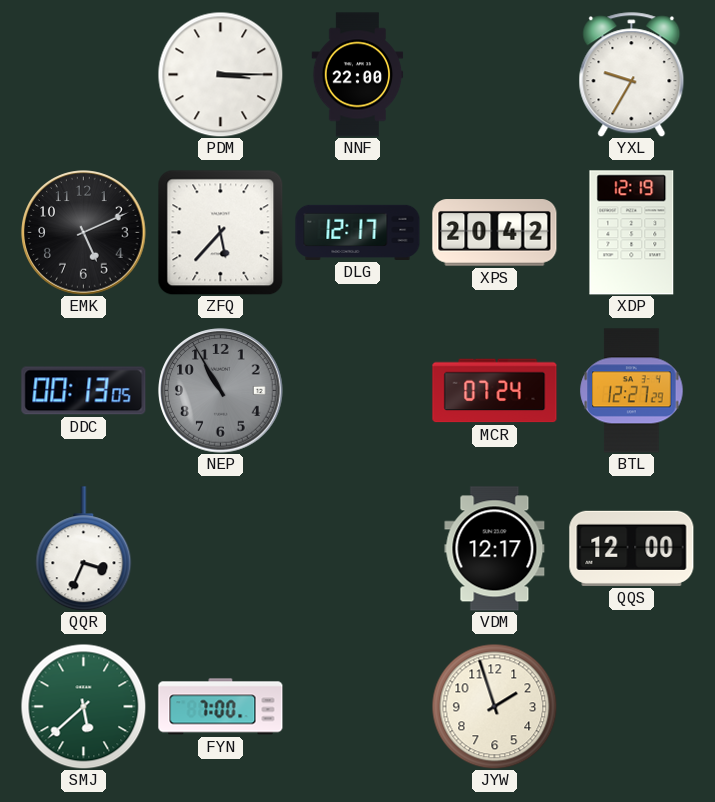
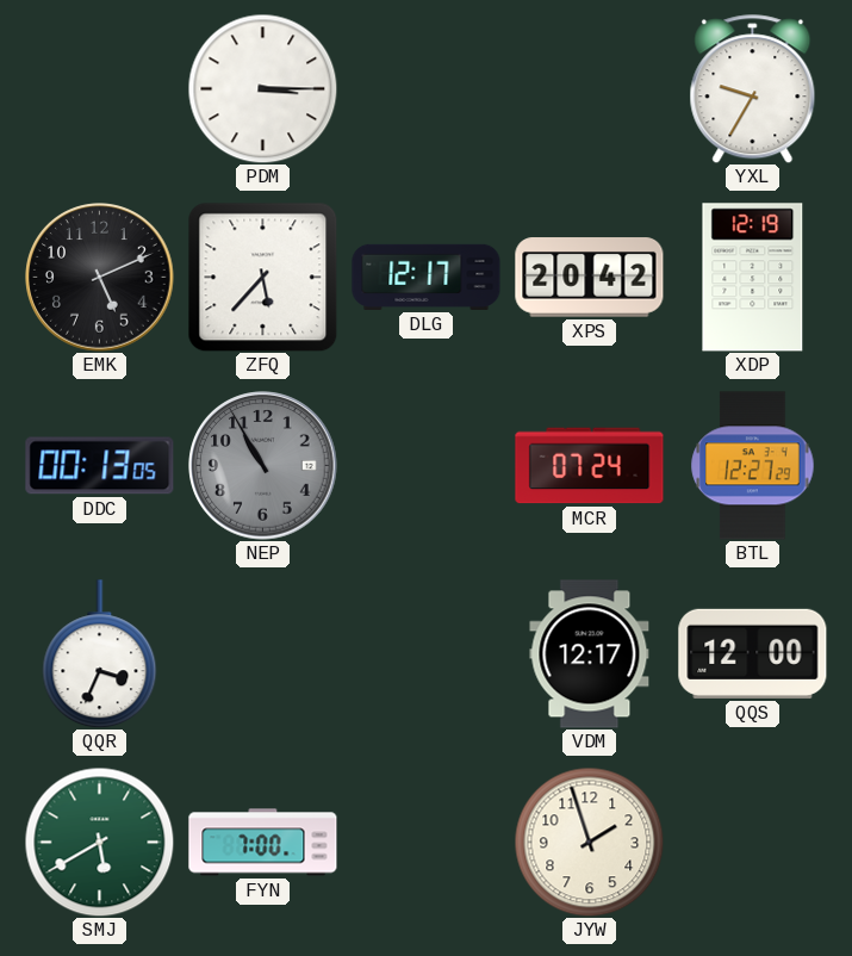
NNF: 22:00 -> none
SMJ: 5:38 -> 5:40
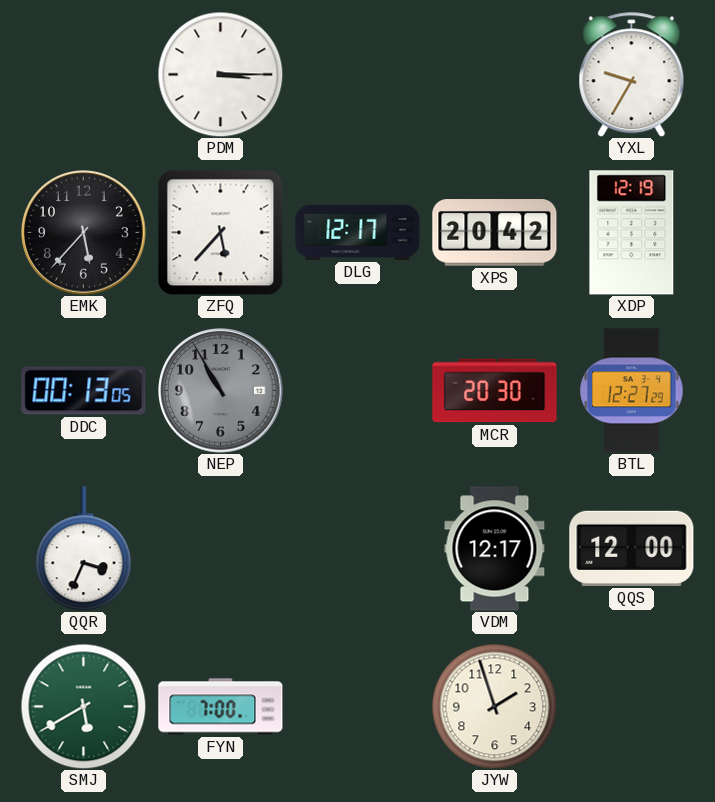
EMK: 5:11 -> 5:37
MCR: 07:24 -> 20:30
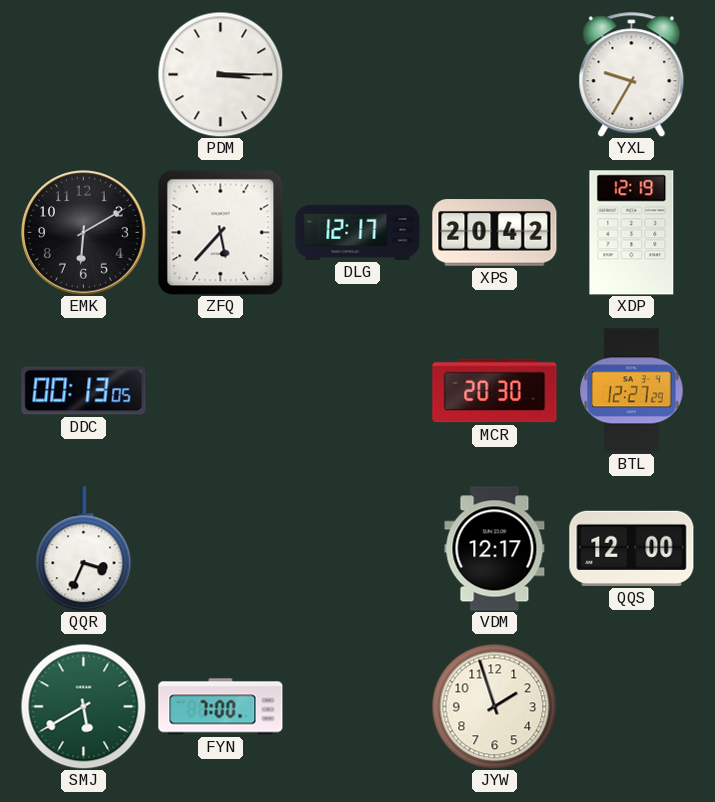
EMK: 5:37 -> 6:10
NEP: 10:55 -> none
